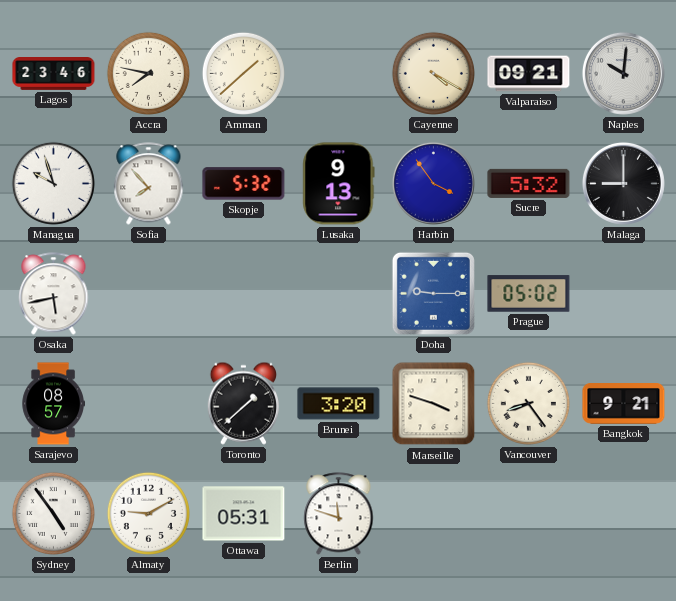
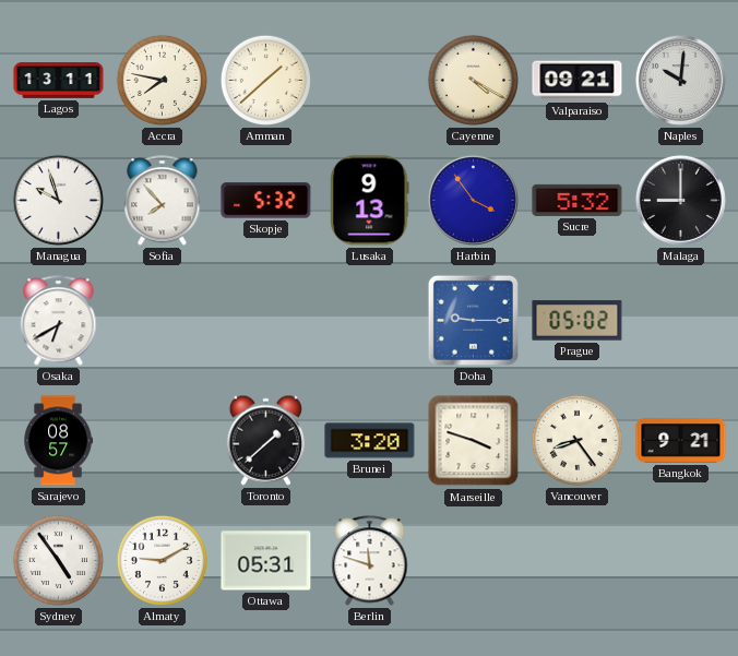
Lagos: 23:46 -> 13:11
Osaka: 5:43 -> 6:40
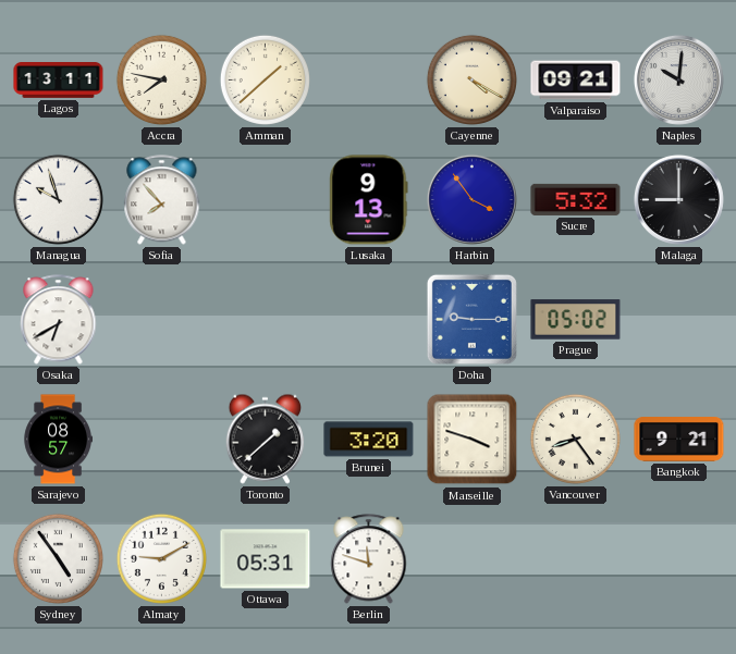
Skopje: 5:32 -> none
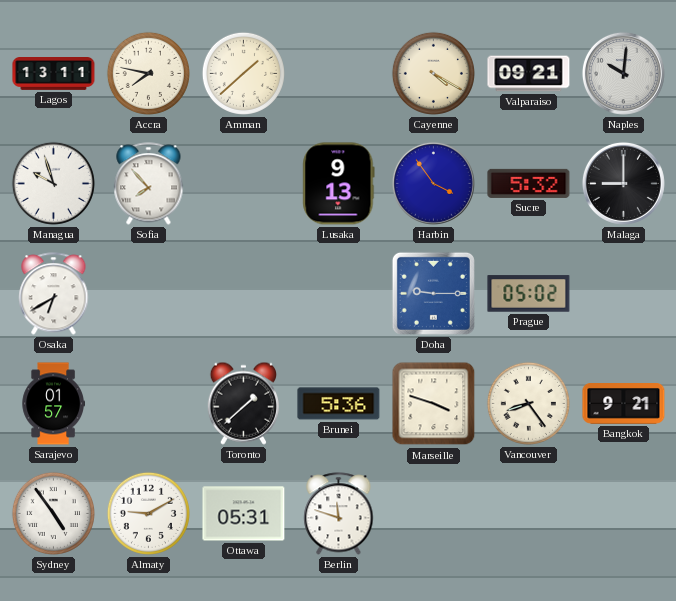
Sarajevo: 08:57 -> 01:57
Brunei: 3:20 -> 5:36
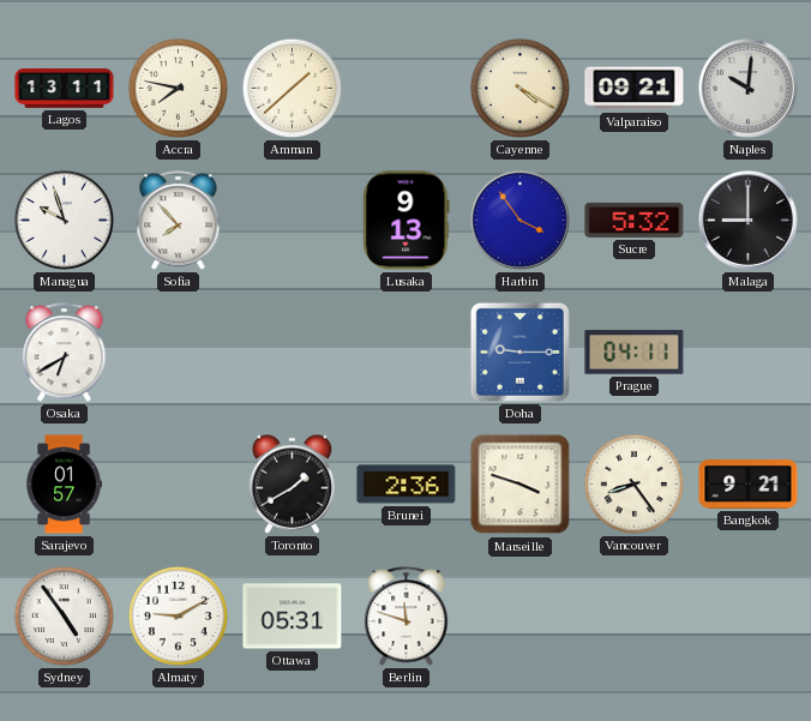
Prague: 05:02 -> 04:11
Toronto: 1:38 -> 1:40
Brunei: 5:36 -> 2:36
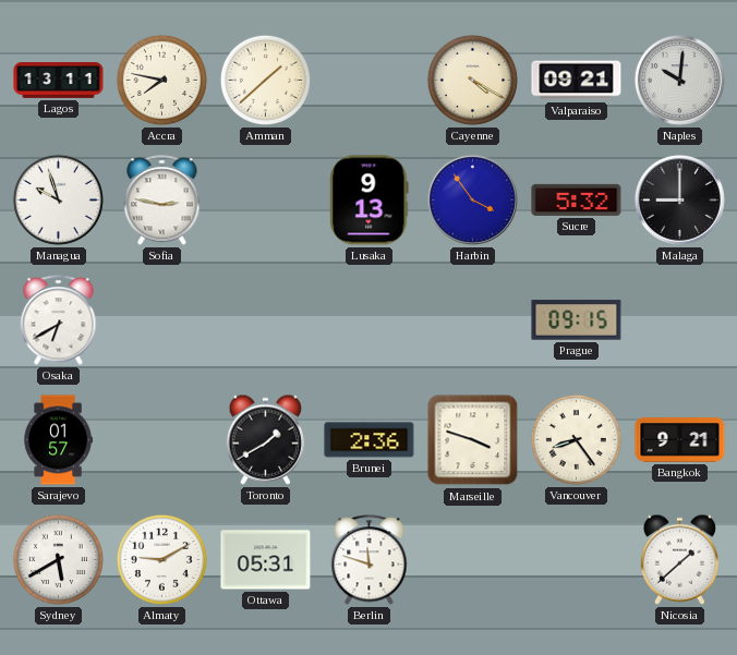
Sofia: 7:53 -> 2:47
Doha: 9:15 -> none
Prague: 04:11 -> 09:15
Sydney: 4:54 -> 5:40
Nicosia: none -> 1:38
